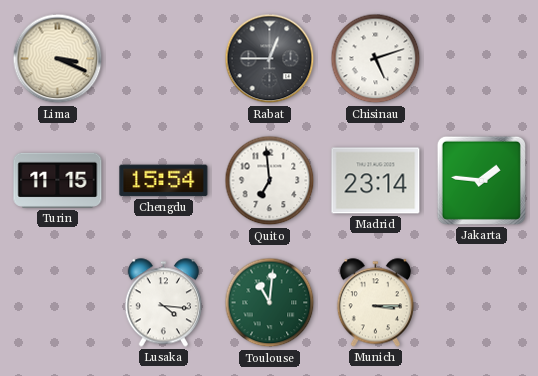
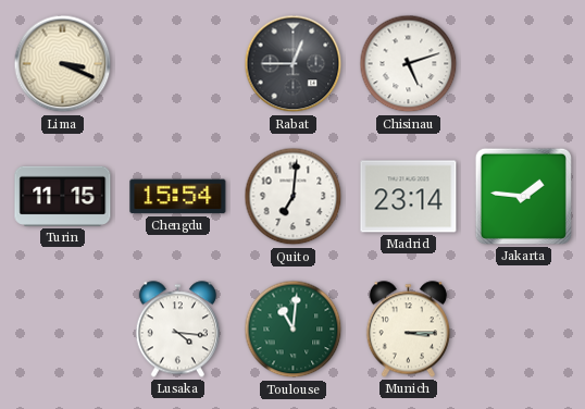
Quito: 6:59 -> 7:01
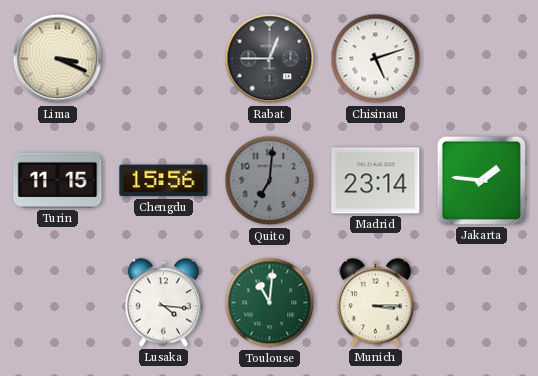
Chengdu: 15:54 -> 15:56
Quito dial: white -> grey
